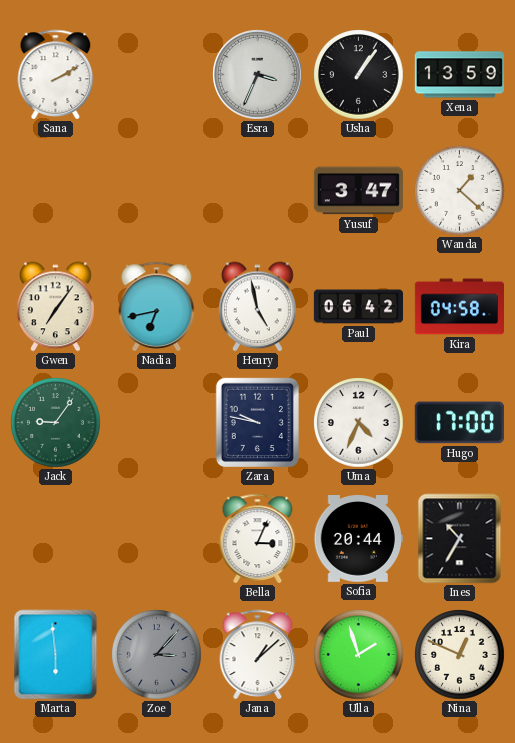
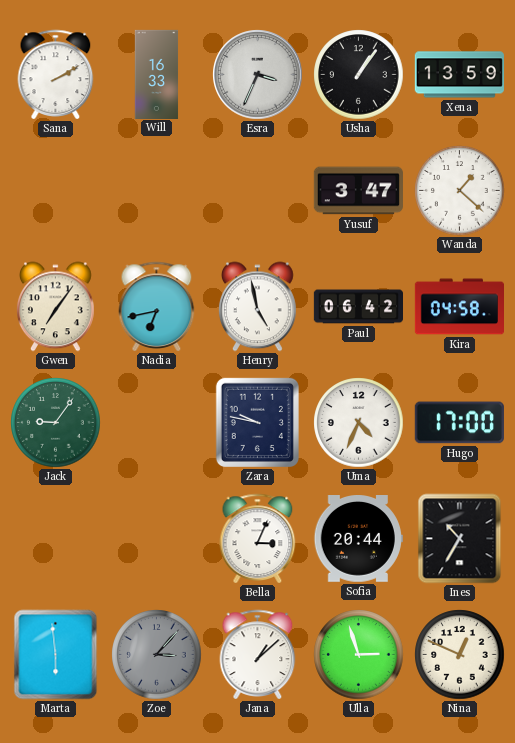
Will: none -> 16:33
Ulla: 1:57 -> 2:57
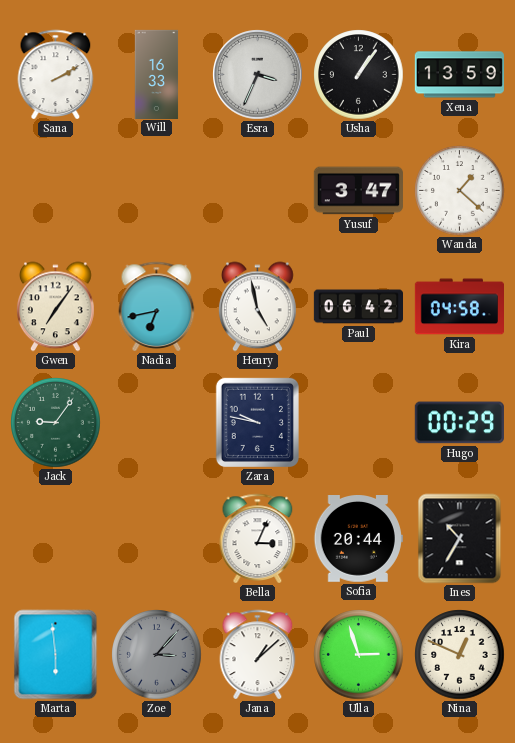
Uma: 4:34 -> none
Hugo: 17:00 -> 00:29
